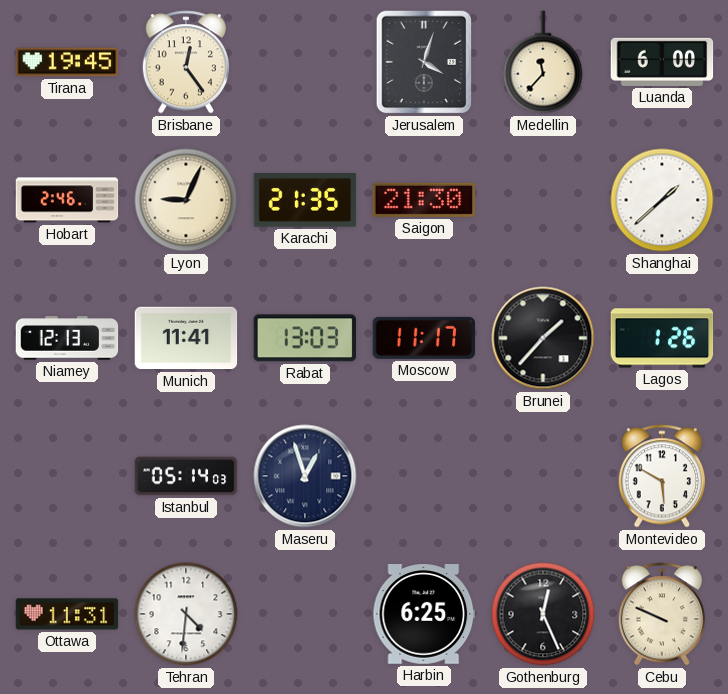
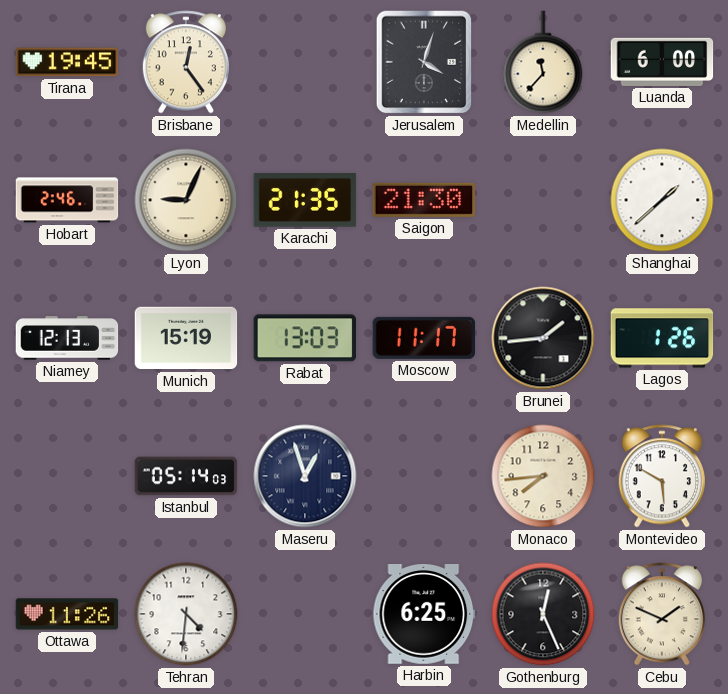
Munich: 11:41 -> 15:19
Brunei: 1:37 -> 1:44
Monaco: none -> 7:44
Ottawa: 11:31 -> 11:26
Cebu: 9:49 -> 1:49
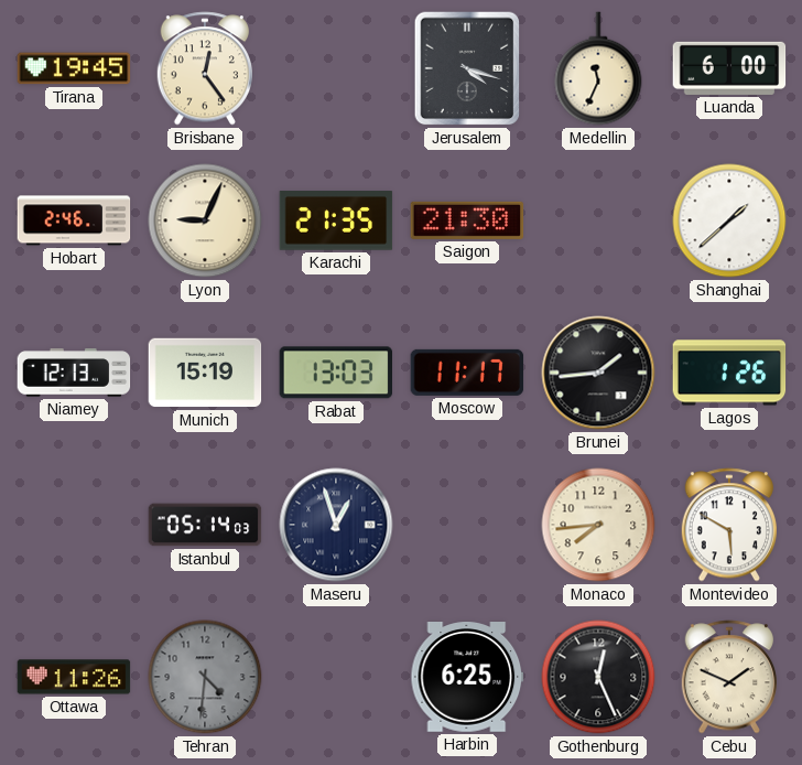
Jerusalem: 4:03 -> 4:18
Medellin: 11:37 -> 11:34
Tehran dial: white -> grey
